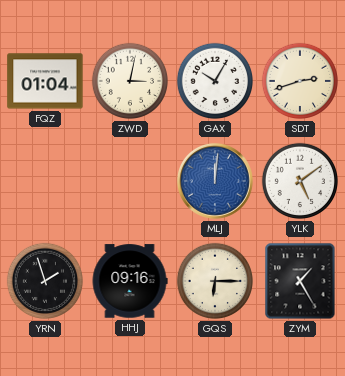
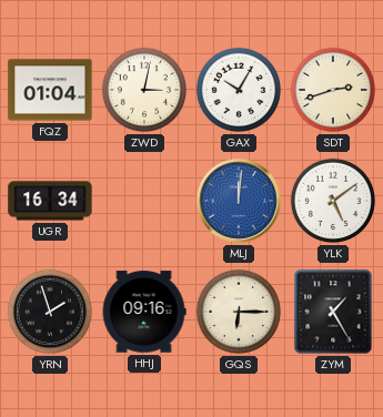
UGR: none -> 16:34
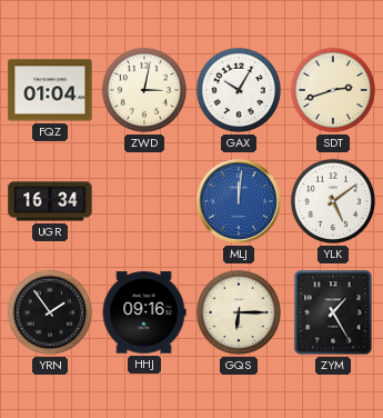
YRN: 1:57 -> 1:54
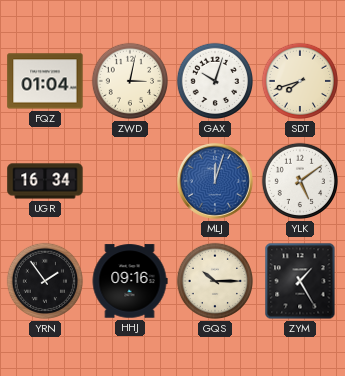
GAX: 10:05 -> 10:03
SDT: 2:42 -> 7:42
MLJ: 12:01 -> 12:03
GQS: 6:15 -> 10:15
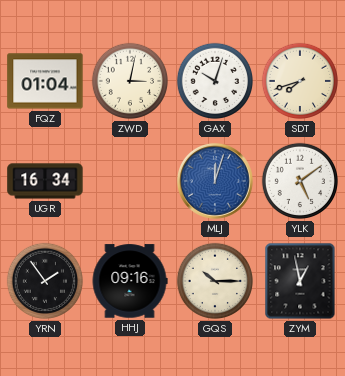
ZYM: 1:25 -> 12:58
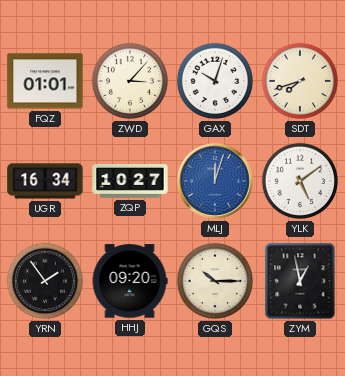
FQZ: 01:04 -> 01:01
ZWD: 3:02 -> 3:07
ZQP: none -> 10:27
HHJ: 09:16 -> 09:20
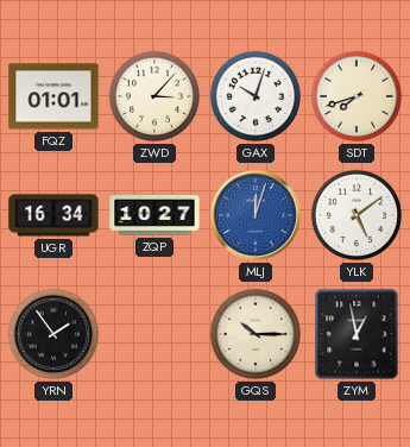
HHJ: 09:20 -> none
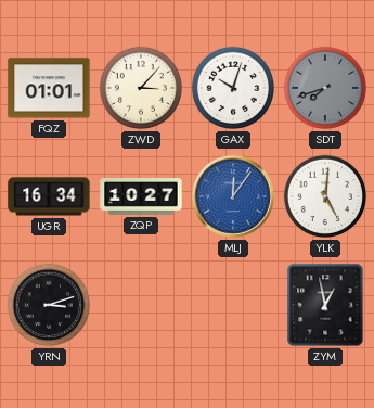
SDT dial: cream -> grey
MLJ: 12:03 -> 12:06
YLK: 5:09 -> 5:01
YRN: 1:54 -> 3:12
GQS: 10:15 -> none
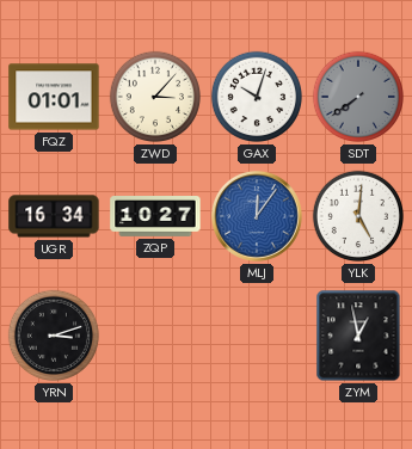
SDT: 7:42 -> 7:39
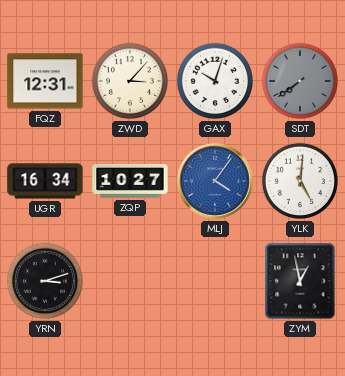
FQZ: 01:01 -> 12:31
MLJ: 12:06 -> 4:06
